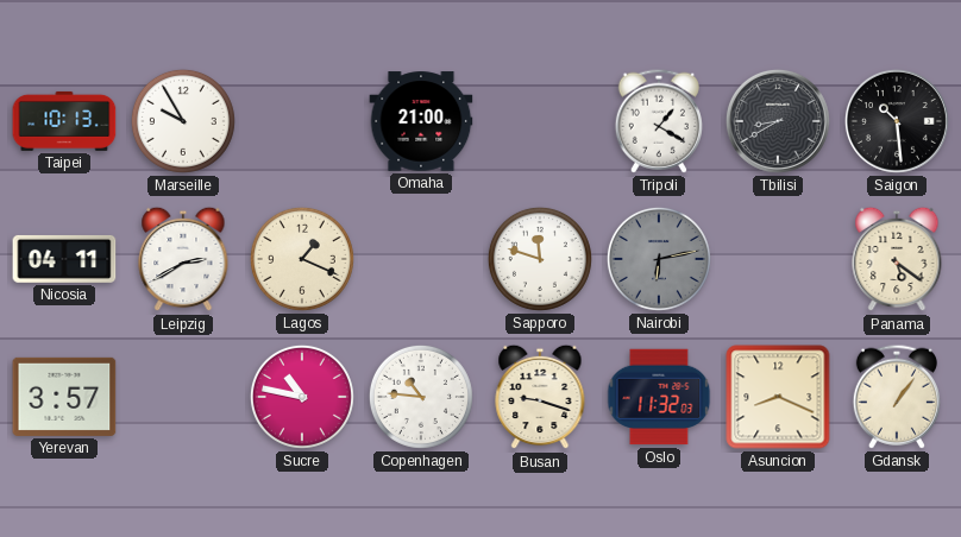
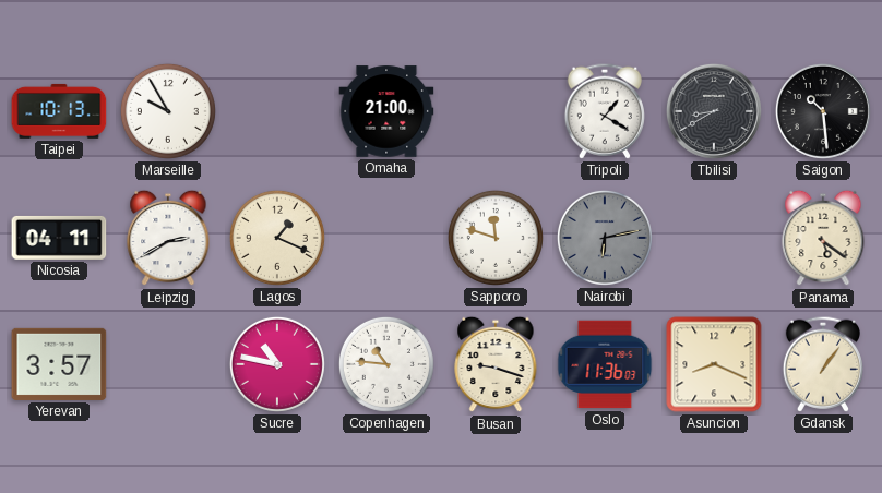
Oslo: 11:32 -> 11:36
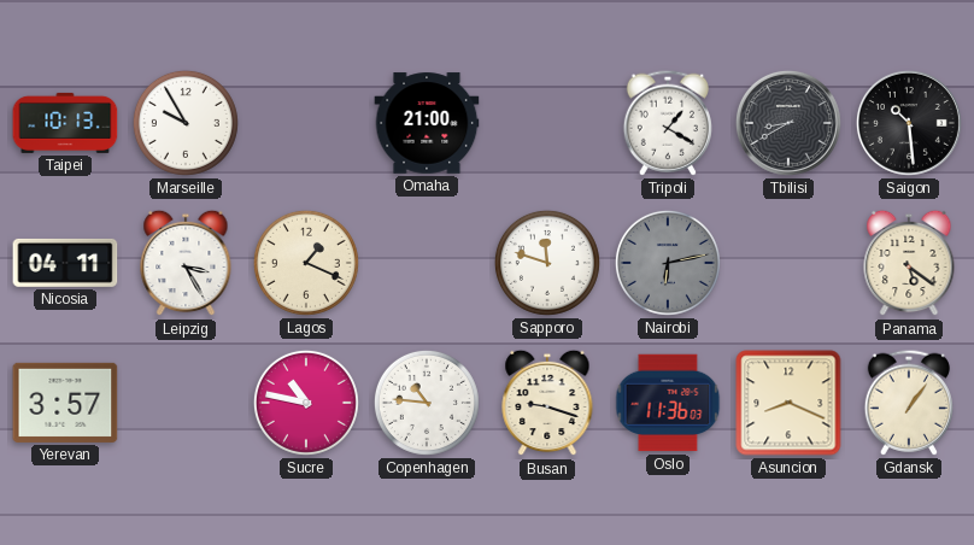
Leipzig: 2:40 -> 3:25
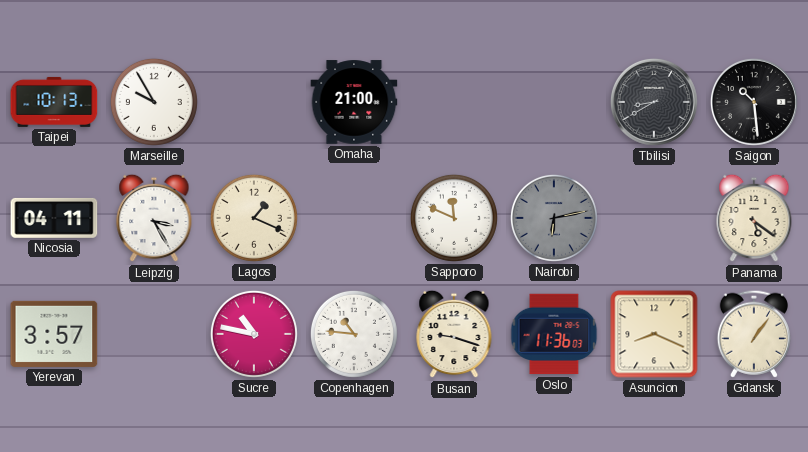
Tripoli: 1:20 -> none
Sapporo: 11:48 -> 11:49
